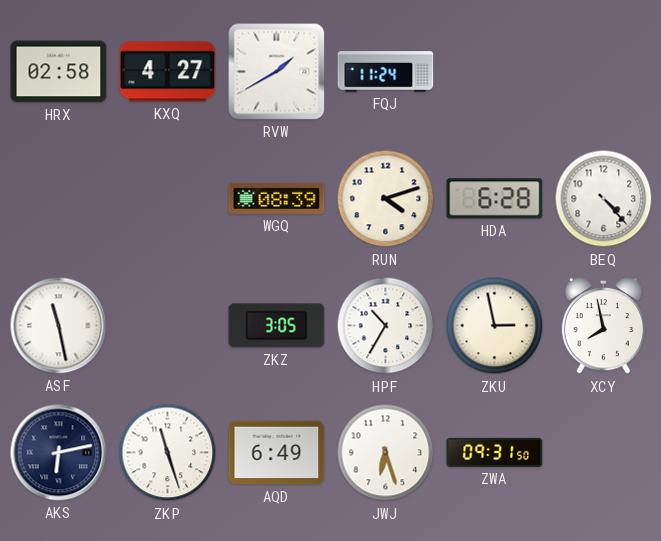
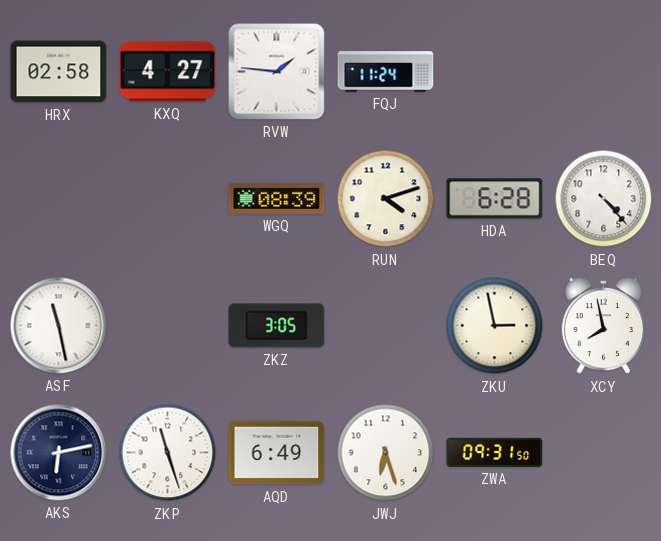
RVW: 1:40 -> 1:46
HPF: 10:35 -> none
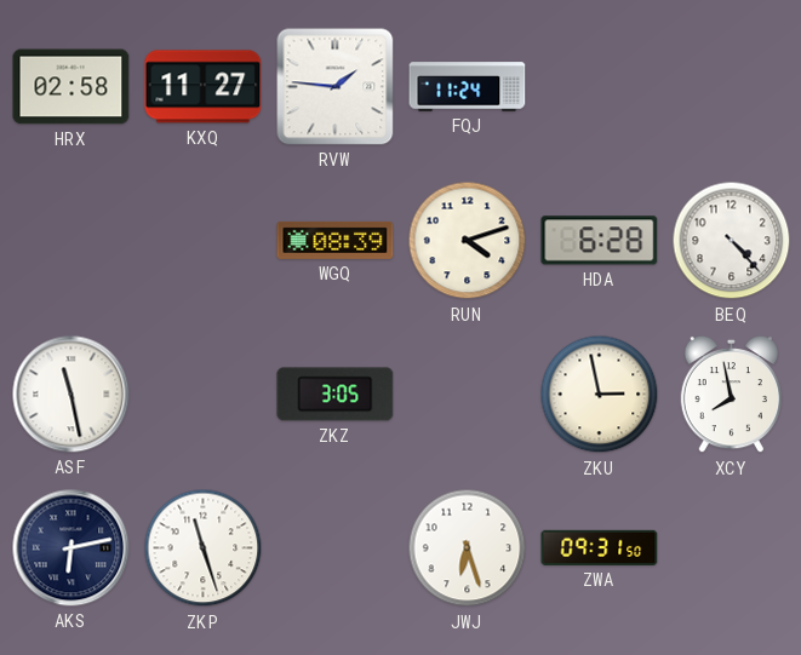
KXQ: 4:27 -> 11:27
AQD: 6:49 -> none
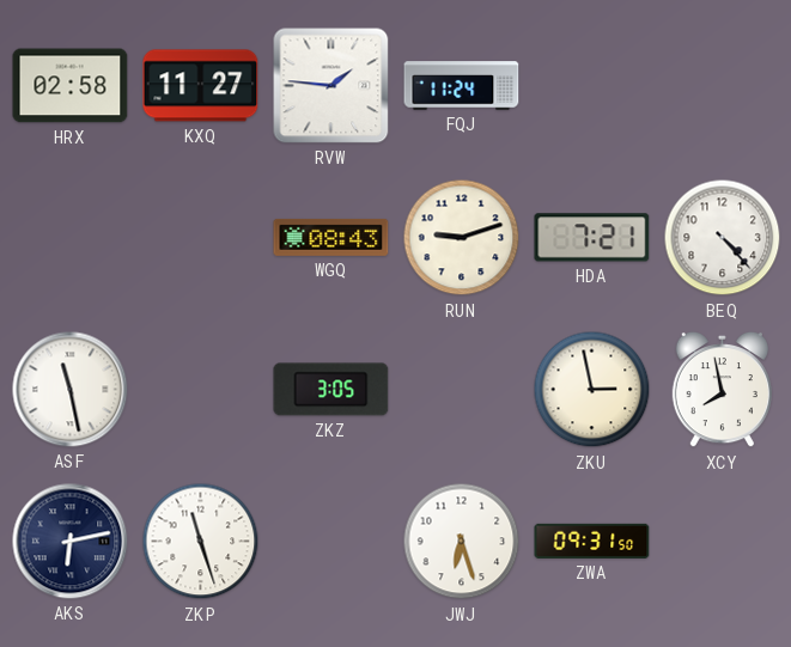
WGQ: 08:39 -> 08:43
RUN: 4:12 -> 9:12
HDA: 6:28 -> 7:21
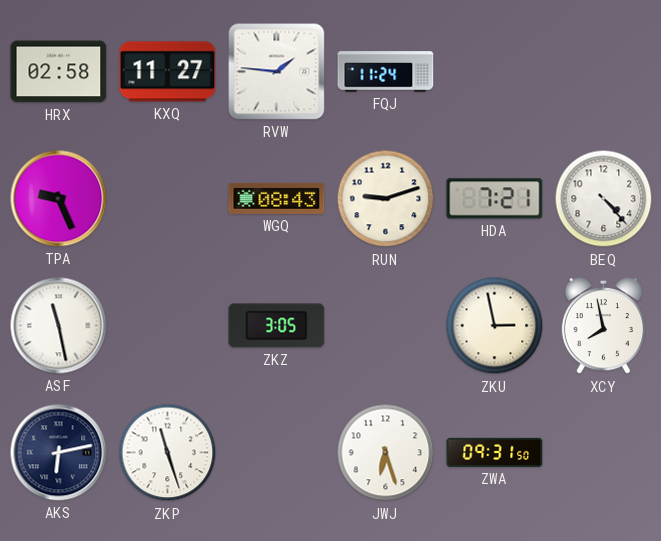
TPA: none -> 9:26
